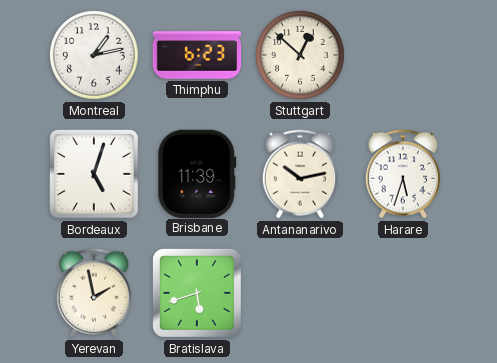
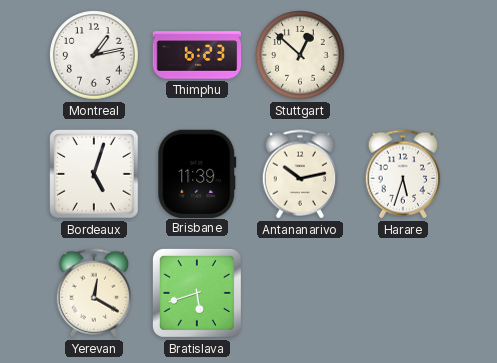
Yerevan: 1:58 -> 12:20
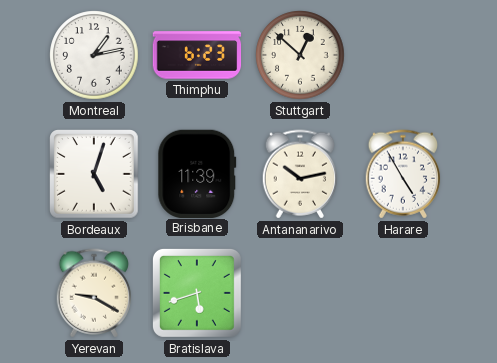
Harare: 5:33 -> 4:55
Yerevan: 12:20 -> 9:20
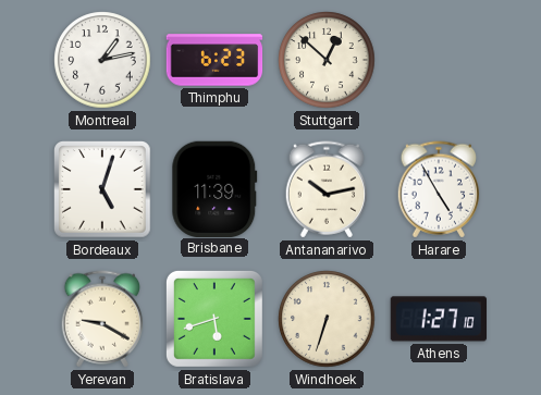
Windhoek: none -> 6:33
Athens: none -> 1:27
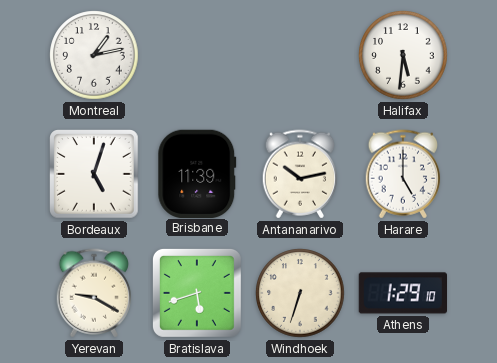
Thimphu: 6:23 -> none
Stuttgart: 12:52 -> none
Halifax: none -> 5:31
Harare: 4:55 -> 5:00
Athens: 1:27 -> 1:29
